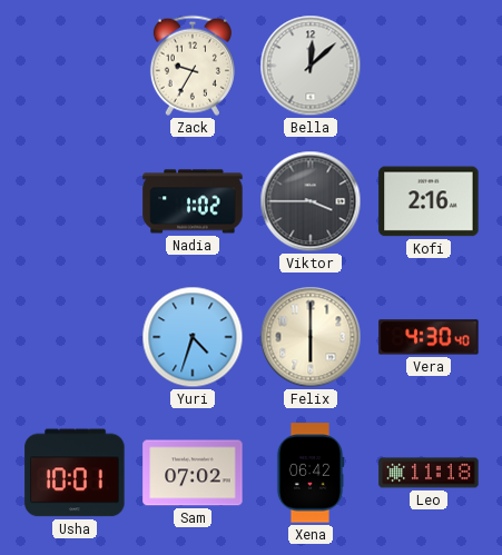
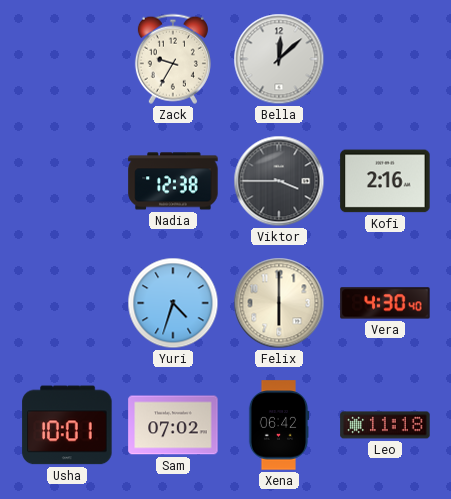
Nadia: 1:02 -> 12:38
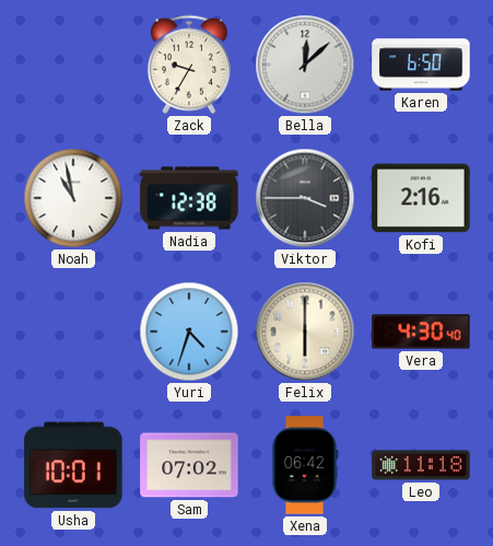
Karen: none -> 6:50
Noah: none -> 10:58
